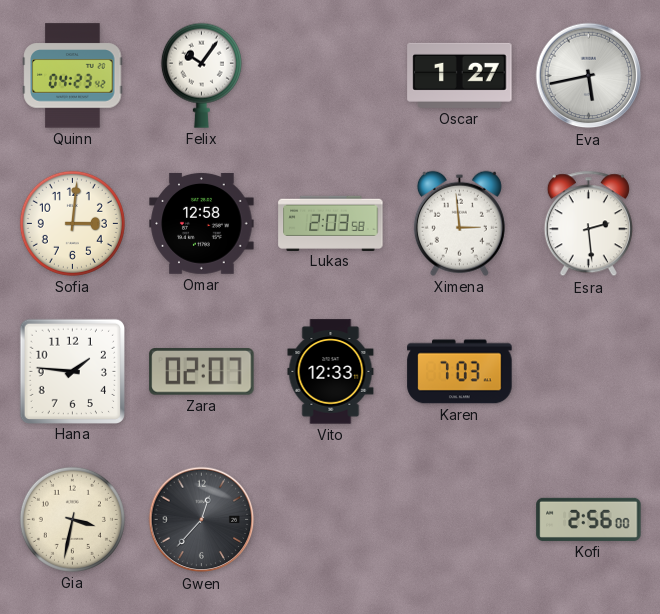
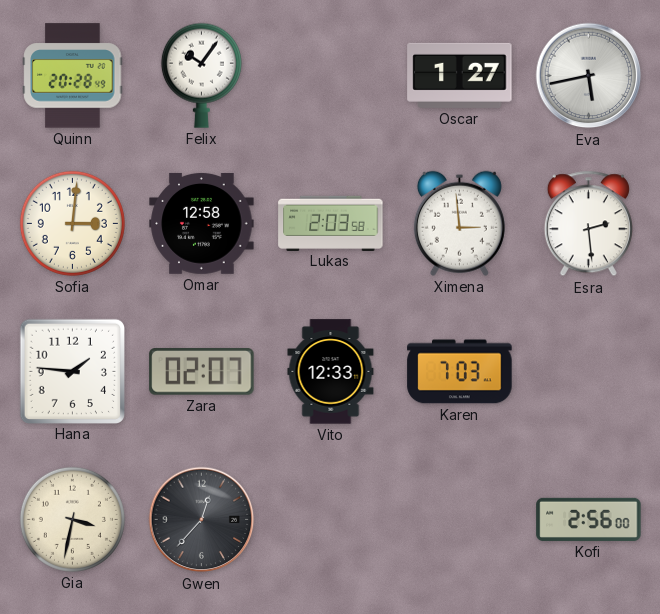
Quinn: 04:23 -> 20:28
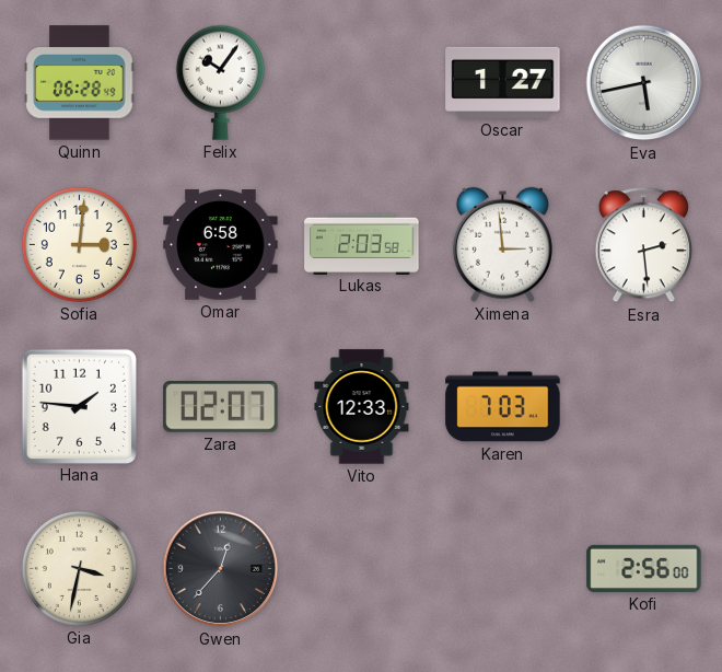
Quinn: 20:28 -> 06:28
Omar: 12:58 -> 6:58
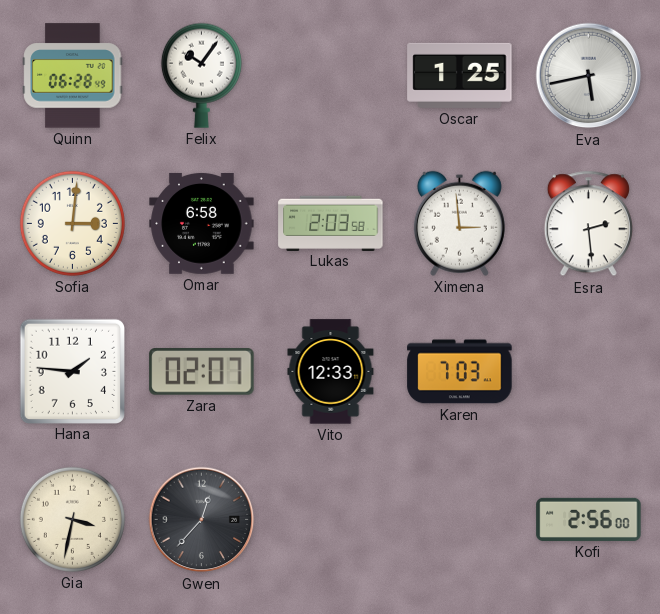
Oscar: 1:27 -> 1:25
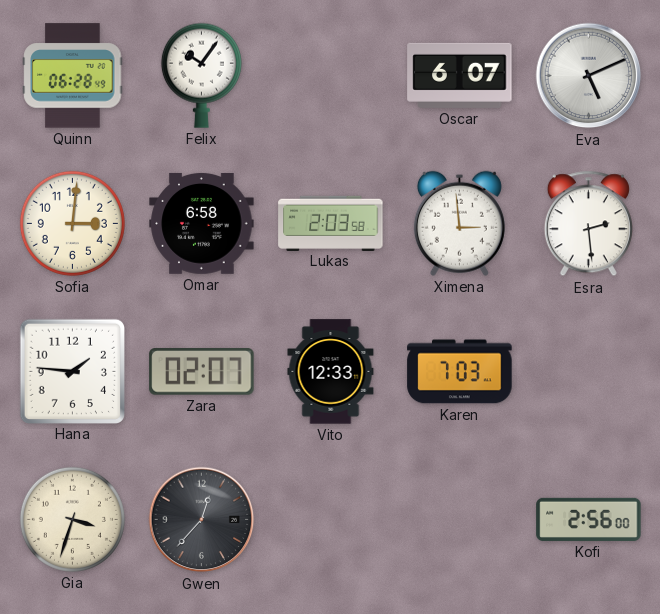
Oscar: 1:25 -> 6:07
Eva: 5:43 -> 5:11
Gia: 3:32 -> 3:33
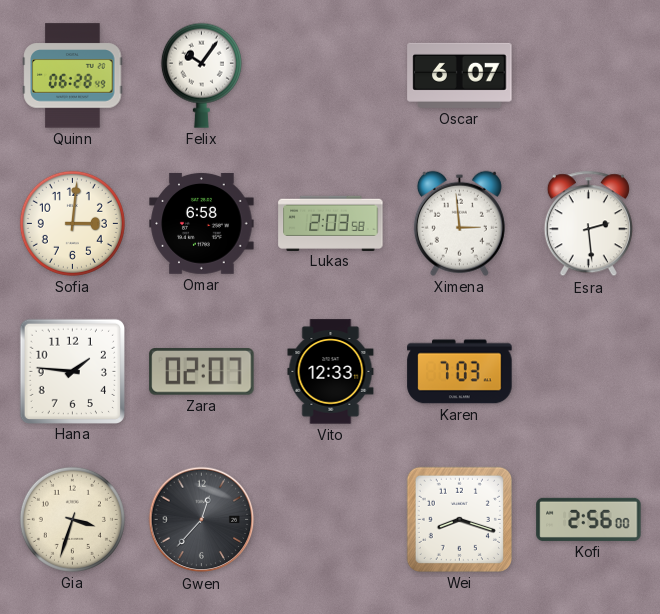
Eva: 5:11 -> none
Wei: none -> 8:18
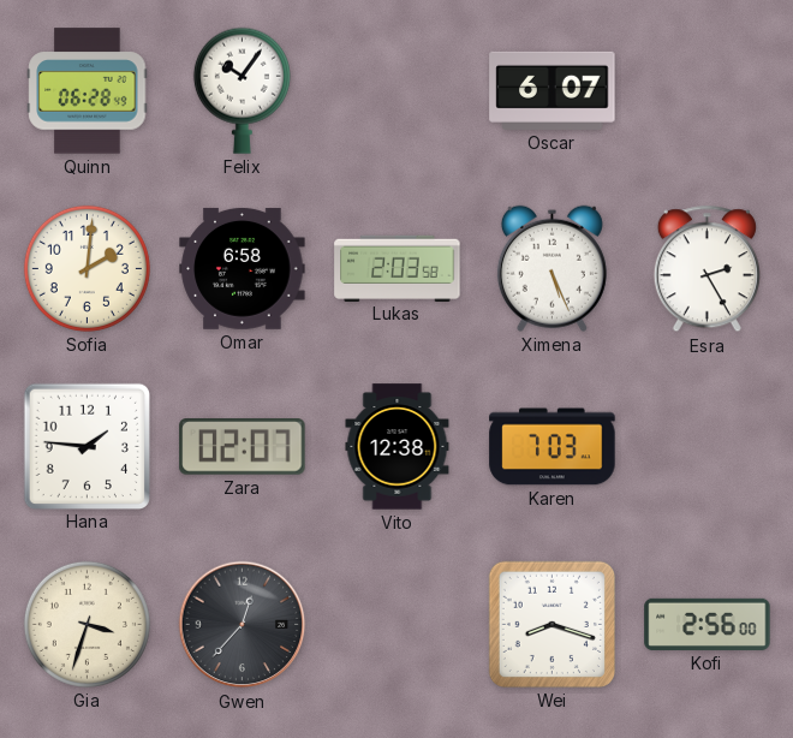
Sofia: 3:01 -> 2:01
Ximena: 2:59 -> 5:26
Esra: 2:29 -> 2:25
Vito: 12:33 -> 12:38
